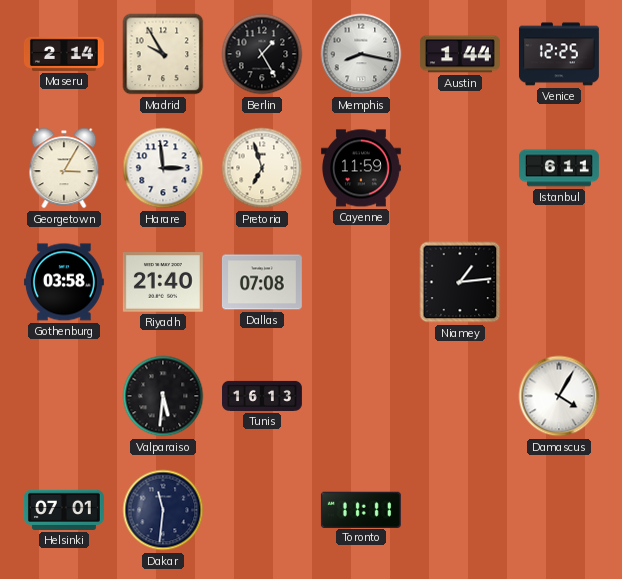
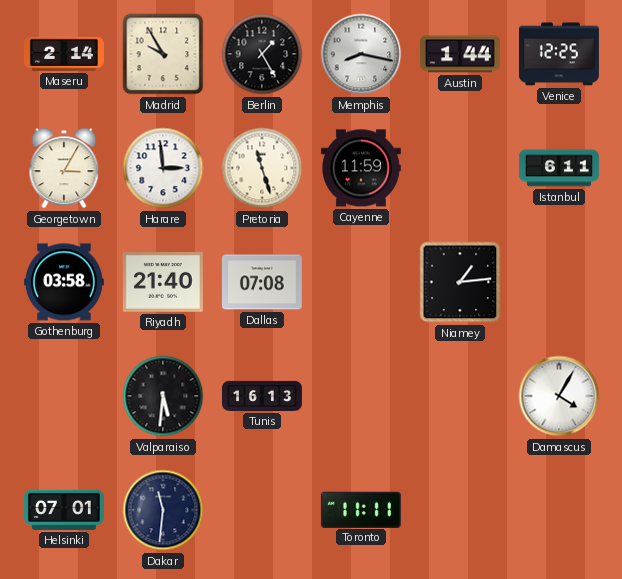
Pretoria: 6:57 -> 11:27
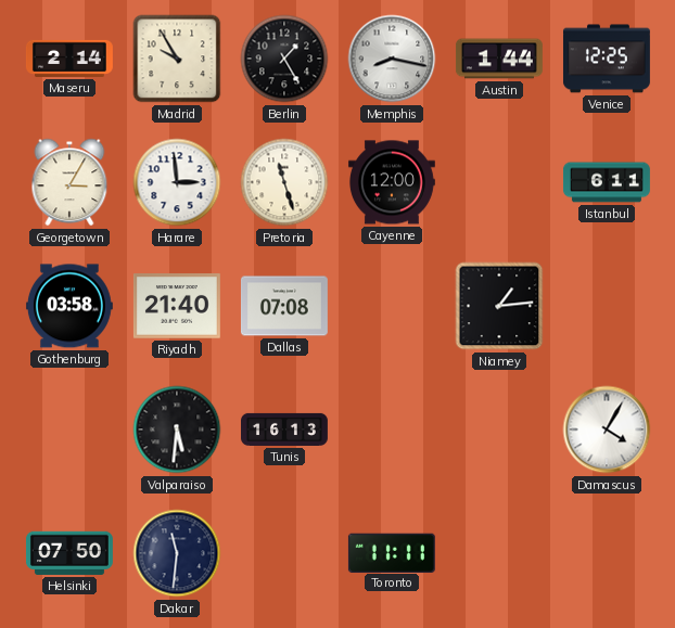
Cayenne: 11:59 -> 12:00
Helsinki: 07:01 -> 07:50
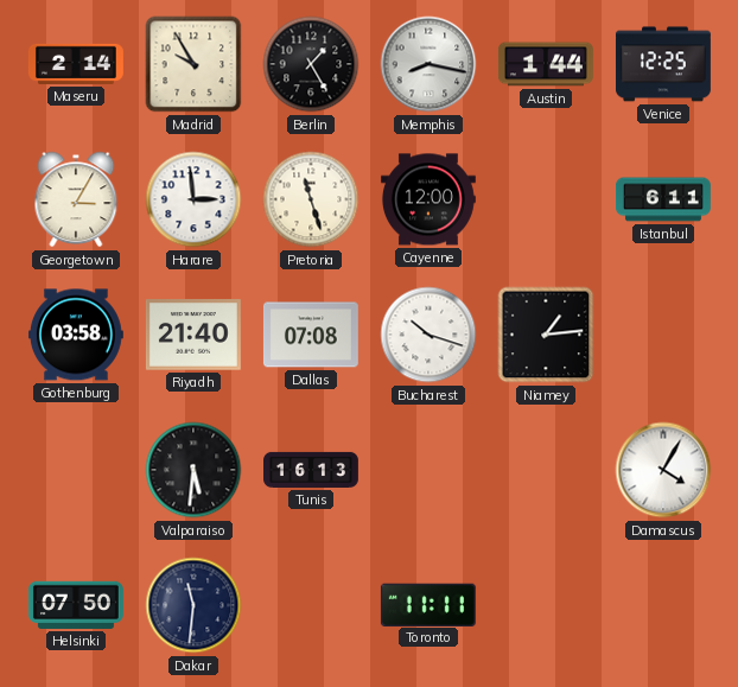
Bucharest: none -> 10:18
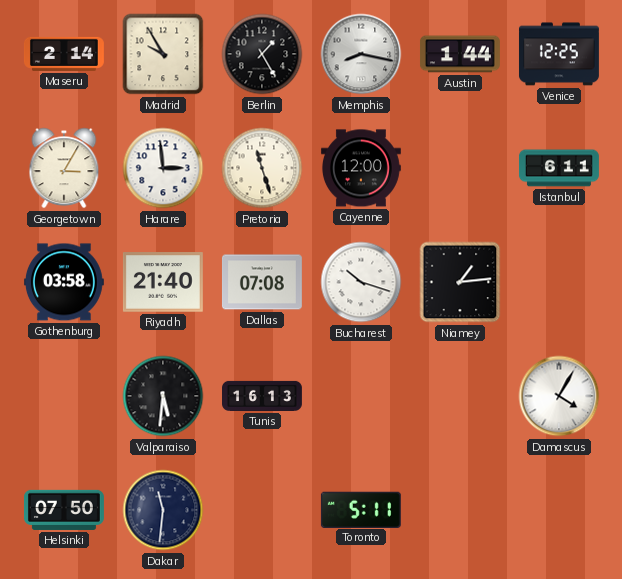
Toronto: 11:11 -> 5:11
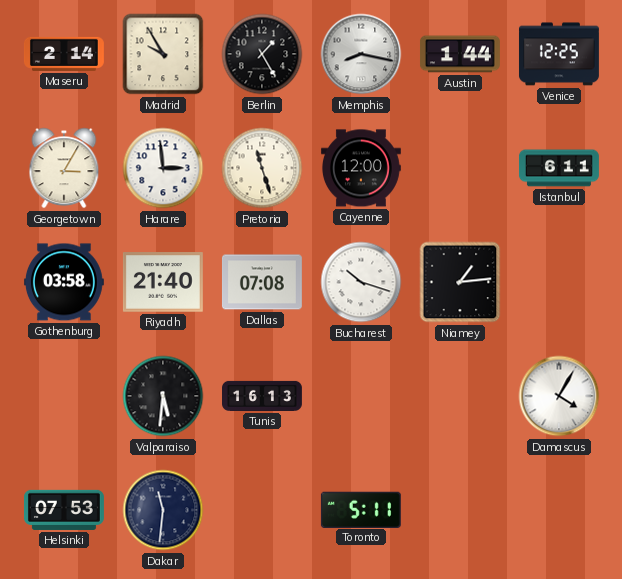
Helsinki: 07:50 -> 07:53
